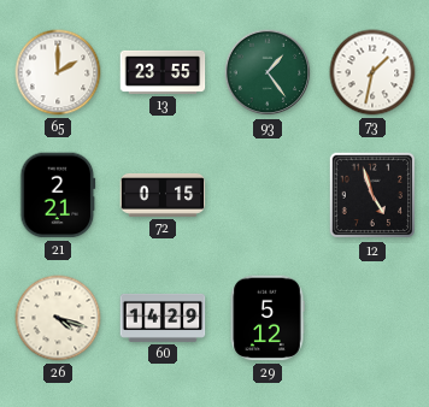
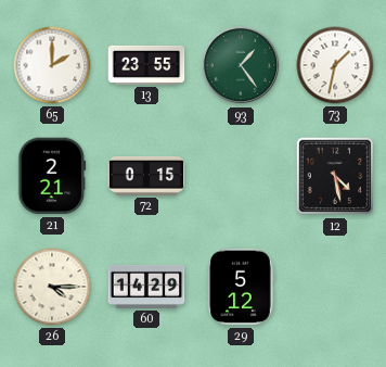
12: 4:57 -> 4:28
26: 4:18 -> 4:15
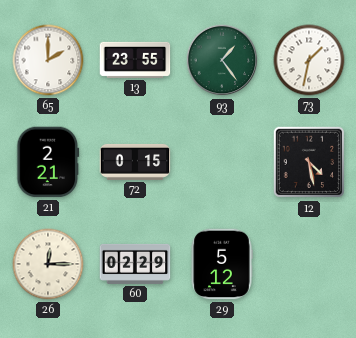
26: 4:15 -> 12:15
60: 14:29 -> 02:29
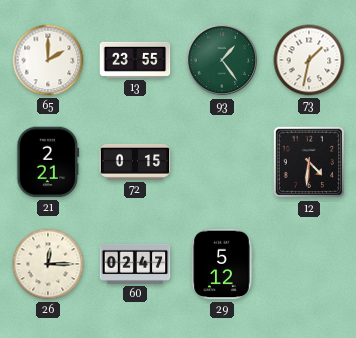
12: 4:28 -> 4:31
60: 02:29 -> 02:47
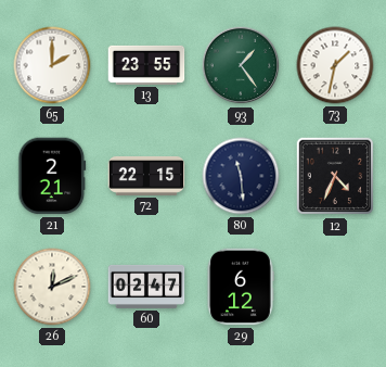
72: 0:15 -> 22:15
80: none -> 11:29
12: 4:31 -> 4:34
26: 12:15 -> 12:11
29: 5:12 -> 6:12
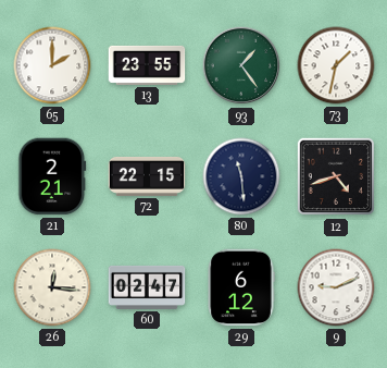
12: 4:34 -> 4:42
26: 12:11 -> 12:16
9: none -> 9:11
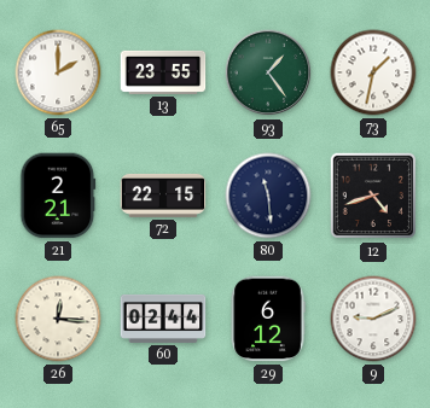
60: 02:47 -> 02:44
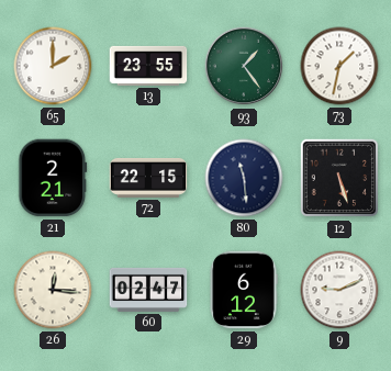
12: 4:42 -> 5:27
60: 02:44 -> 02:47
